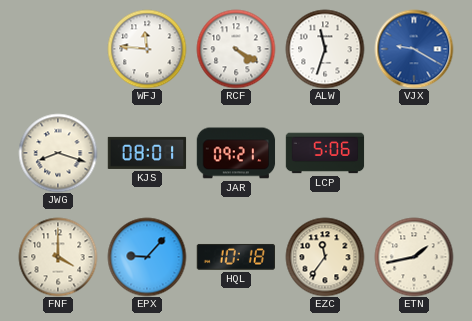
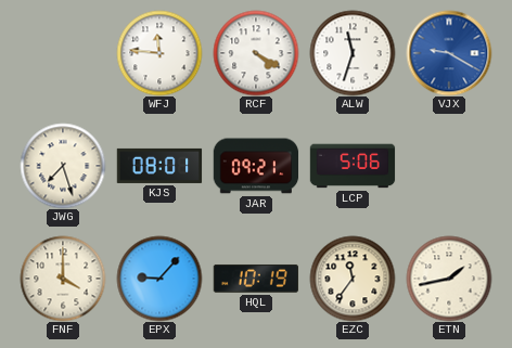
JWG: 8:18 -> 7:27
HQL: 10:18 -> 10:19
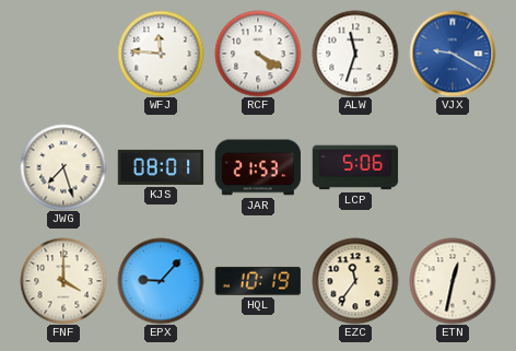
JAR: 09:21 -> 21:53
ETN: 1:43 -> 12:32
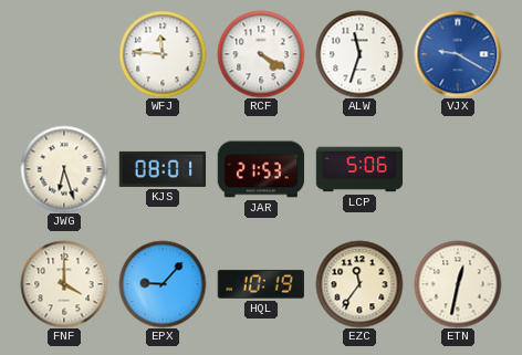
JWG: 7:27 -> 6:27
